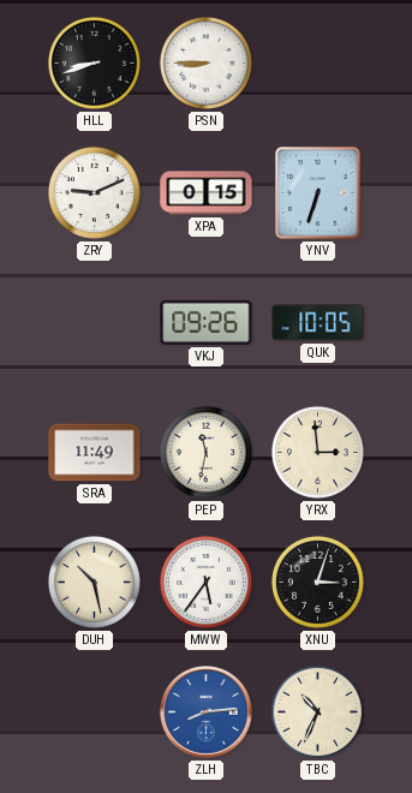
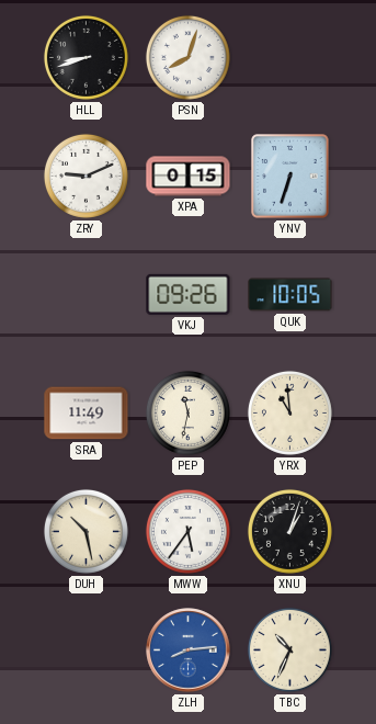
PSN: 8:45 -> 8:03
YRX: 2:59 -> 10:59
XNU: 3:03 -> 1:03
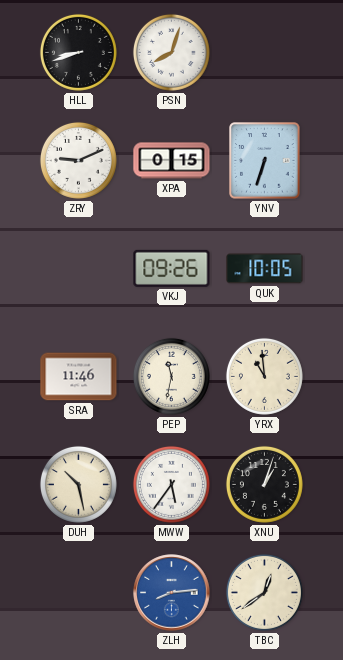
SRA: 11:49 -> 11:46
TBC: 10:34 -> 12:39
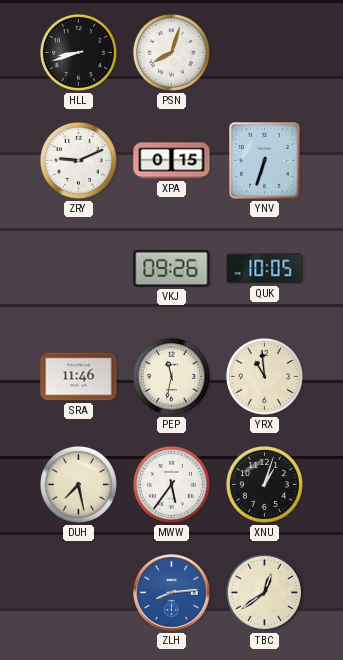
DUH: 10:28 -> 7:28
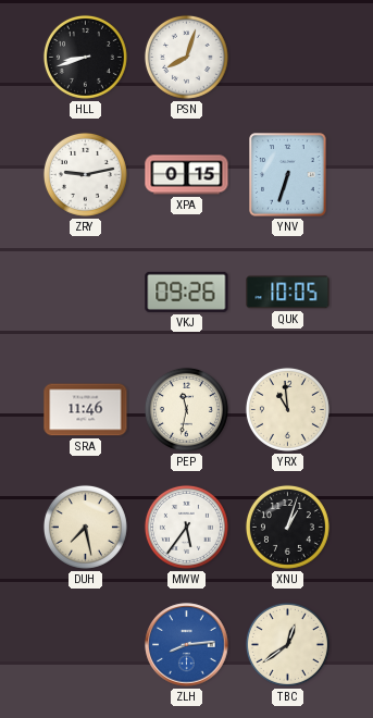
ZRY: 9:11 -> 9:13
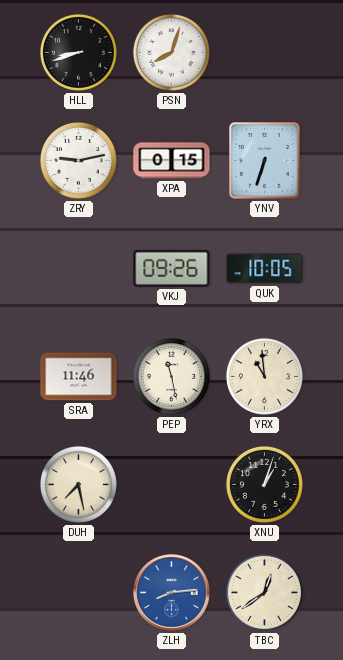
PEP: 11:32 -> 11:28
MWW: 5:36 -> none
